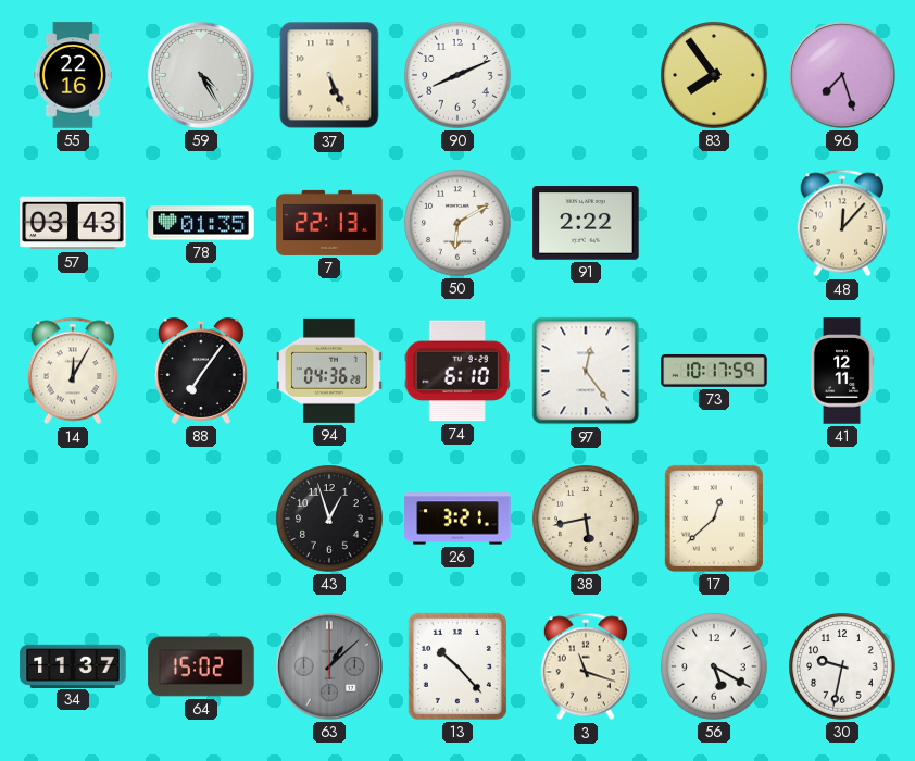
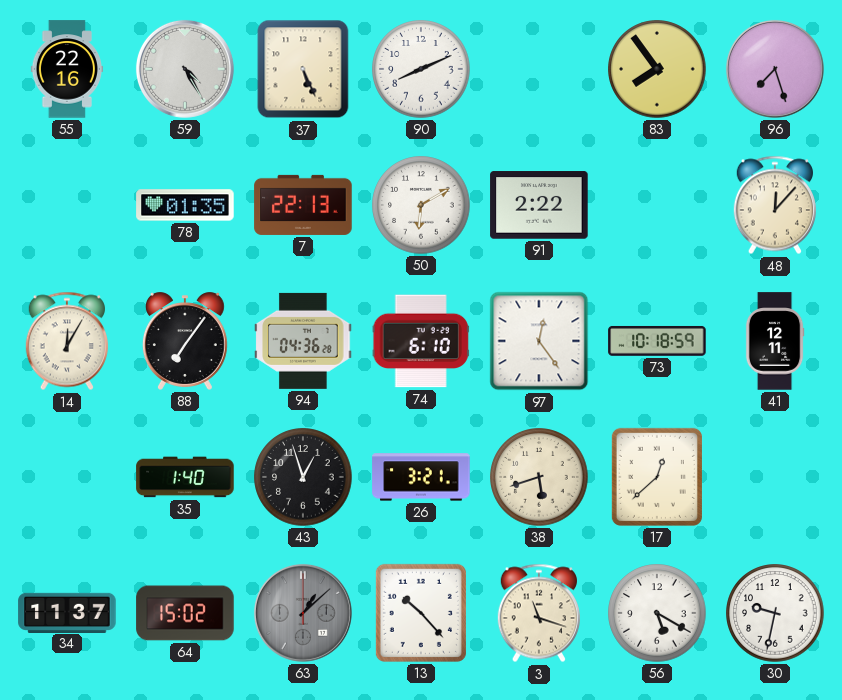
57: 03:43 -> none
73: 10:17 -> 10:18
35: none -> 1:40
38: 5:43 -> 5:42
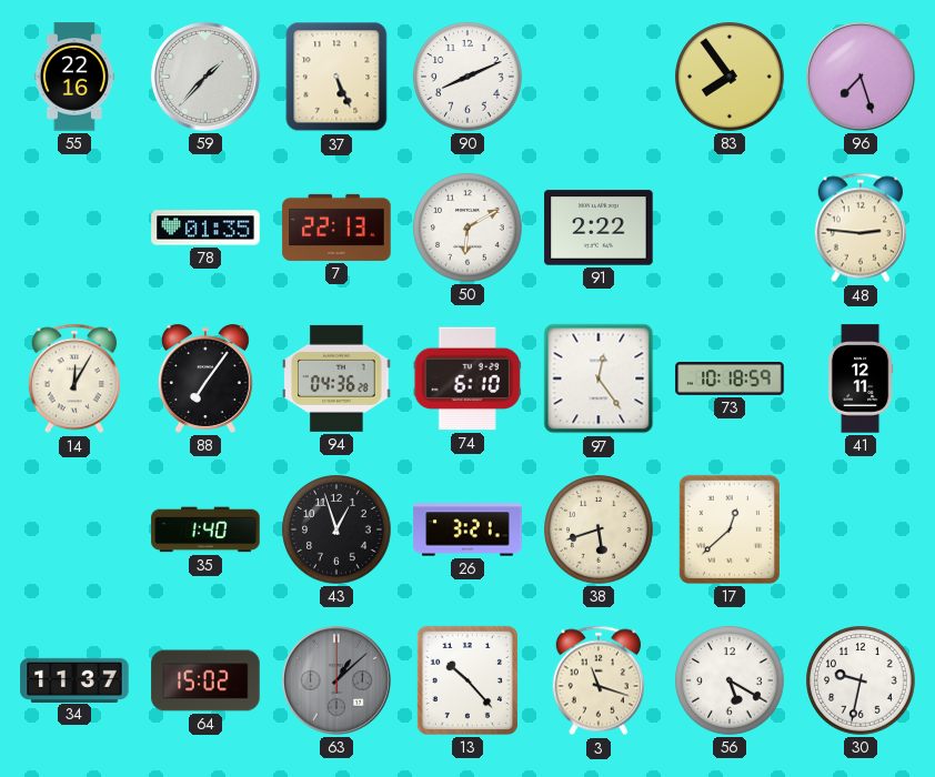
59: 4:25 -> 1:37
48: 12:07 -> 2:46
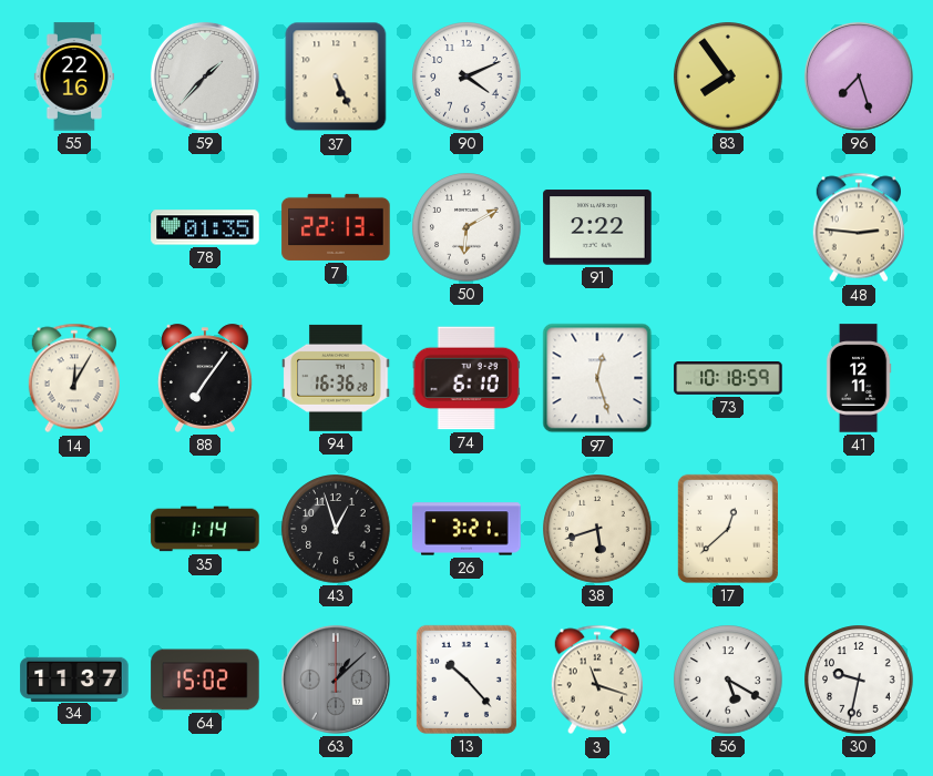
90: 8:11 -> 4:11
94: 04:36 -> 16:36
97: 12:24 -> 12:27
35: 1:40 -> 1:14
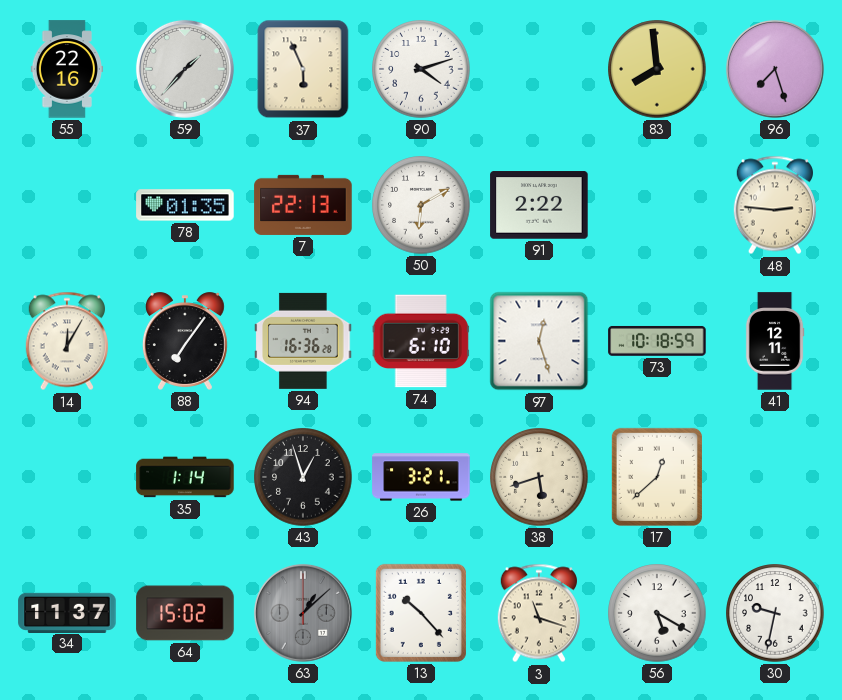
37: 5:26 -> 5:56
90: 4:11 -> 4:12
83: 7:54 -> 7:59
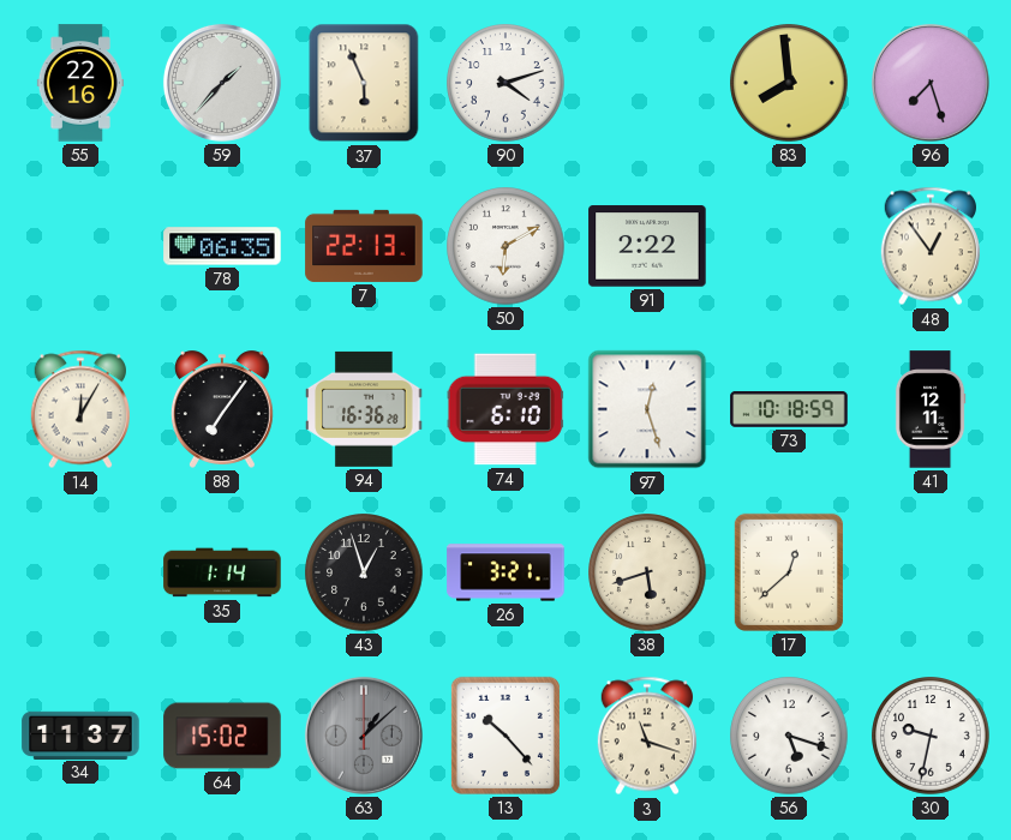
78: 01:35 -> 06:35
48: 2:46 -> 12:54
56: 5:20 -> 5:18
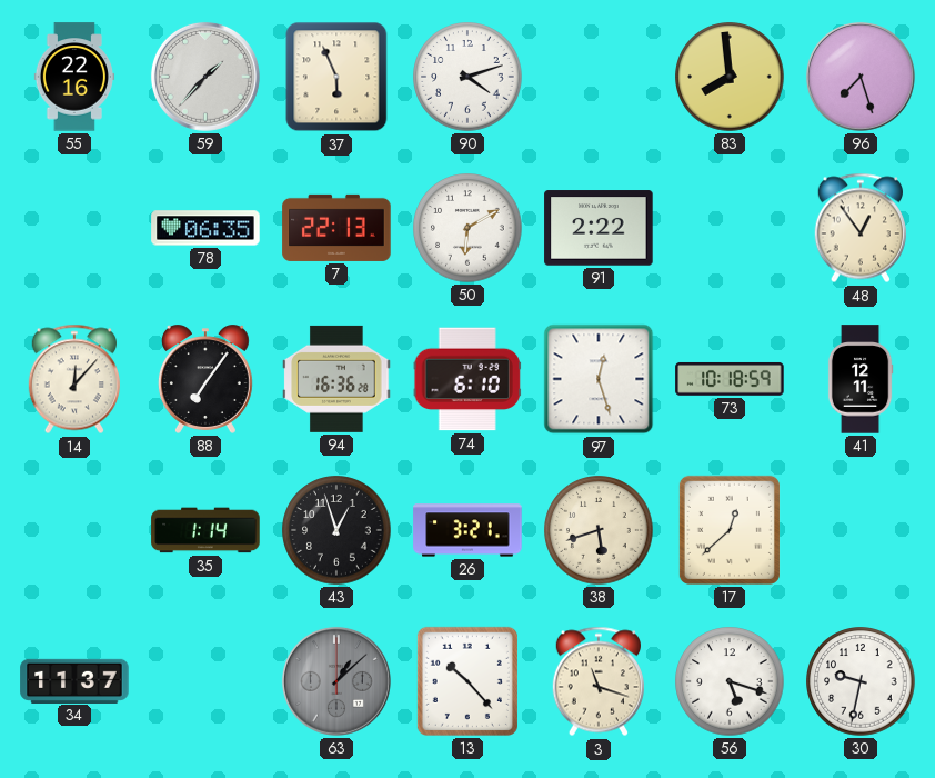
14: 12:05 -> 12:07
64: 15:02 -> none
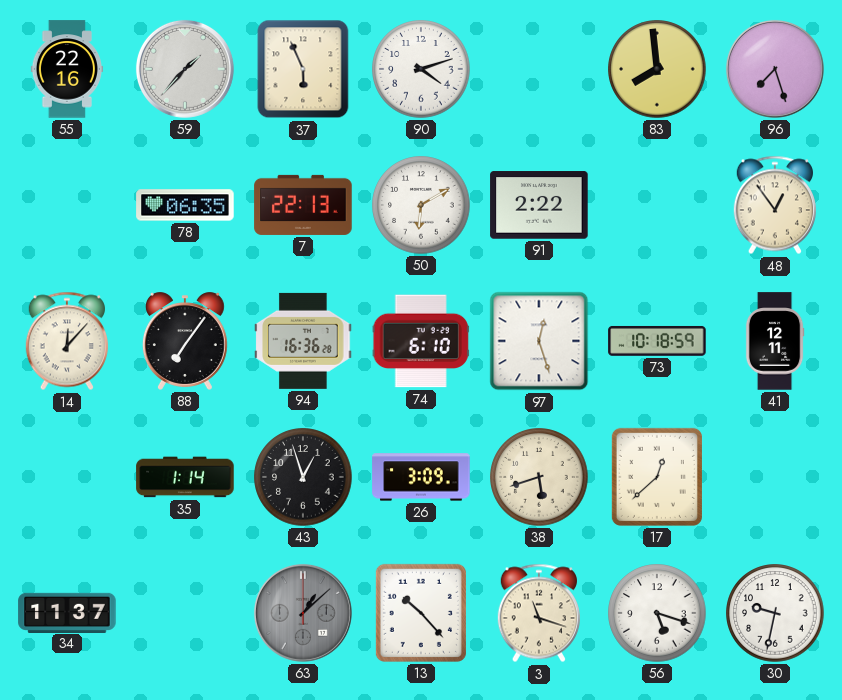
26: 3:21 -> 3:09
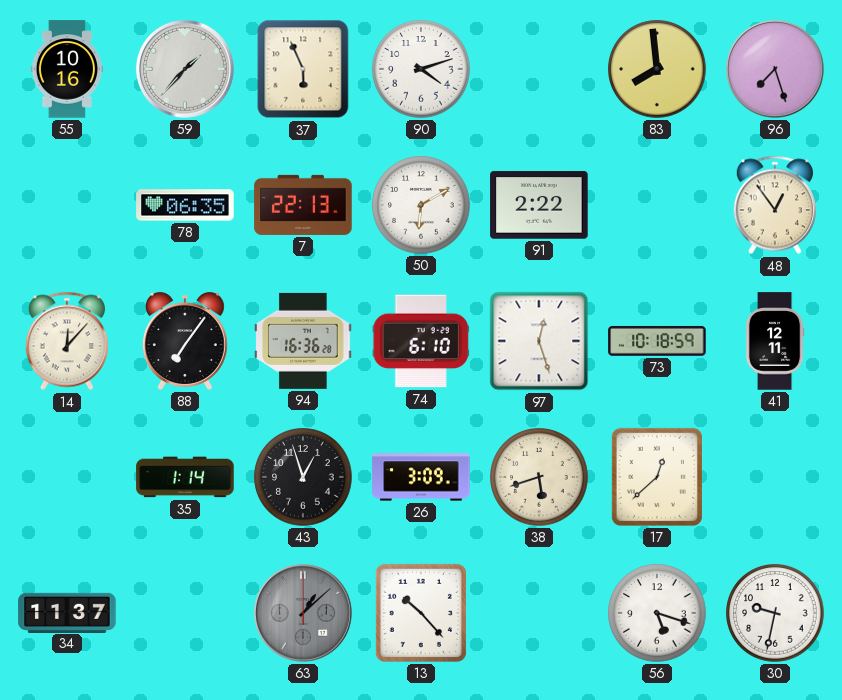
55: 22:16 -> 10:16
3: 11:18 -> none
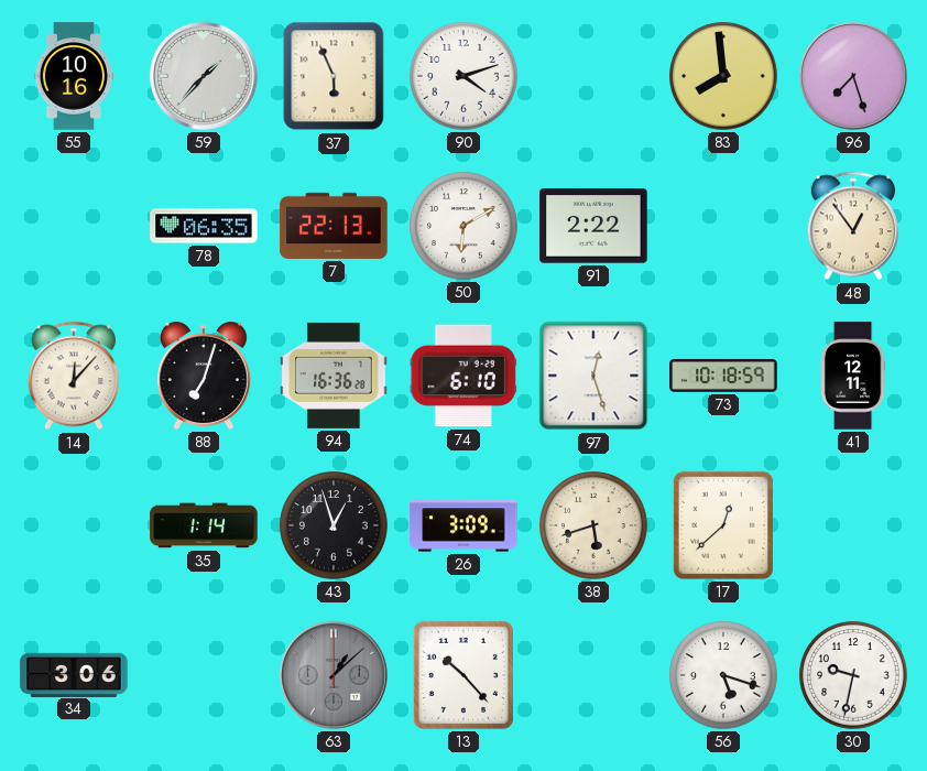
88: 7:06 -> 7:03
34: 11:37 -> 3:06
